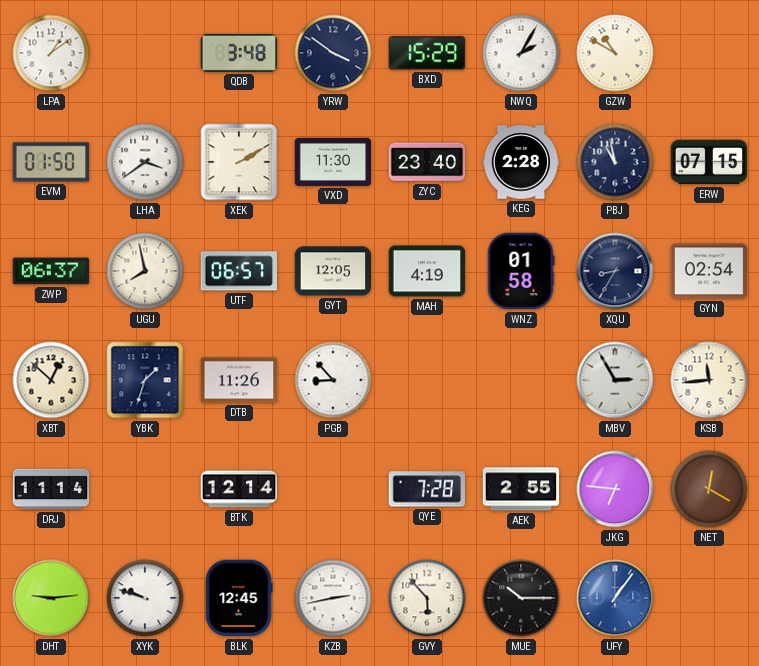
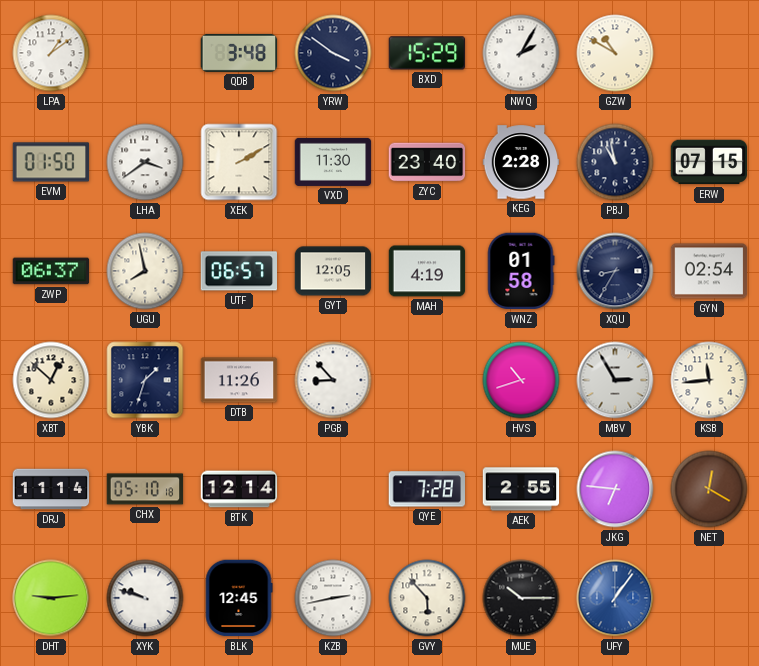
HVS: none -> 10:42
CHX: none -> 05:10
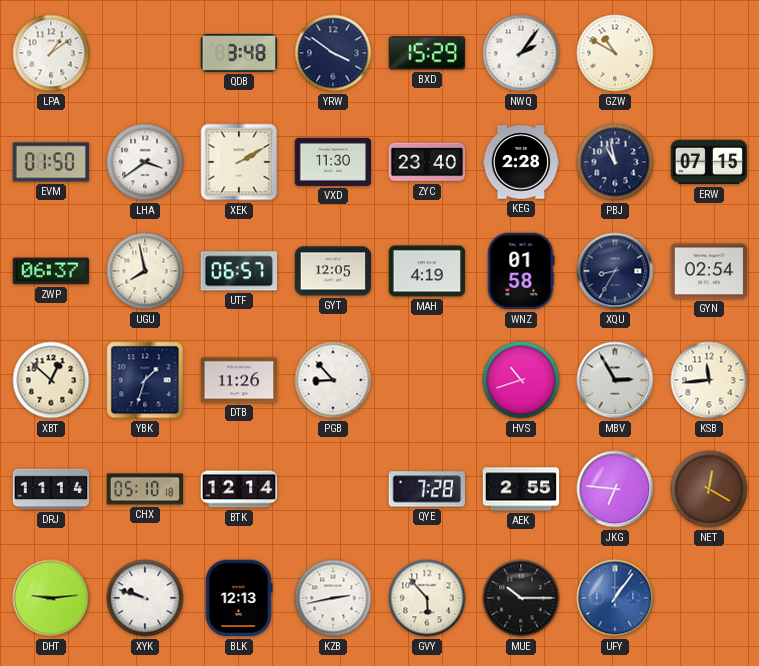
NWQ: 2:05 -> 2:06
BLK: 12:45 -> 12:13
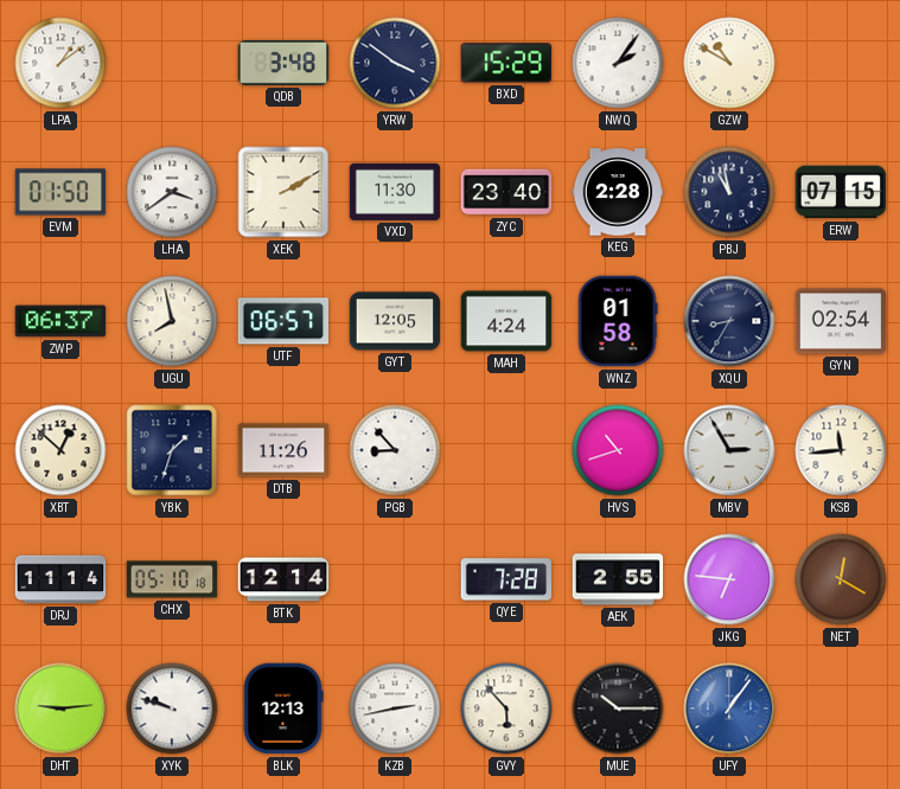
MAH: 4:19 -> 4:24
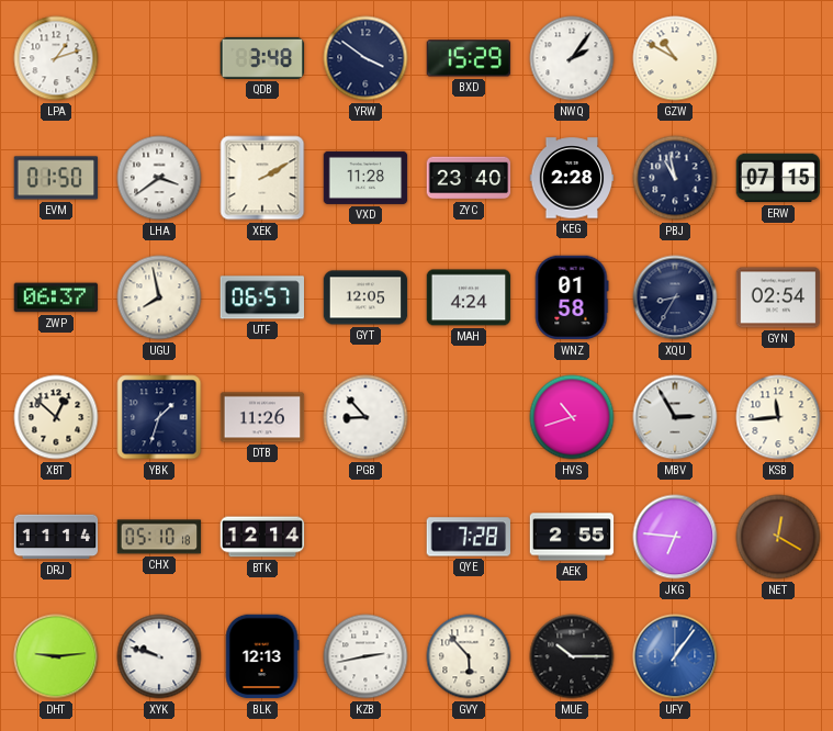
LPA: 1:09 -> 1:12
VXD: 11:30 -> 11:28
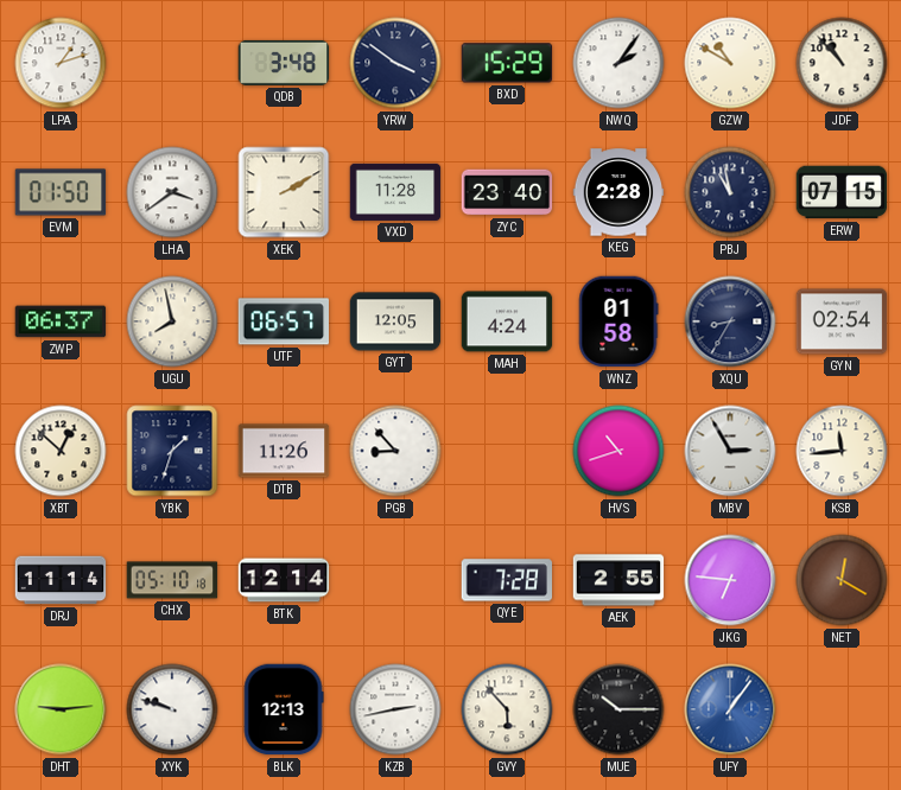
JDF: none -> 10:53
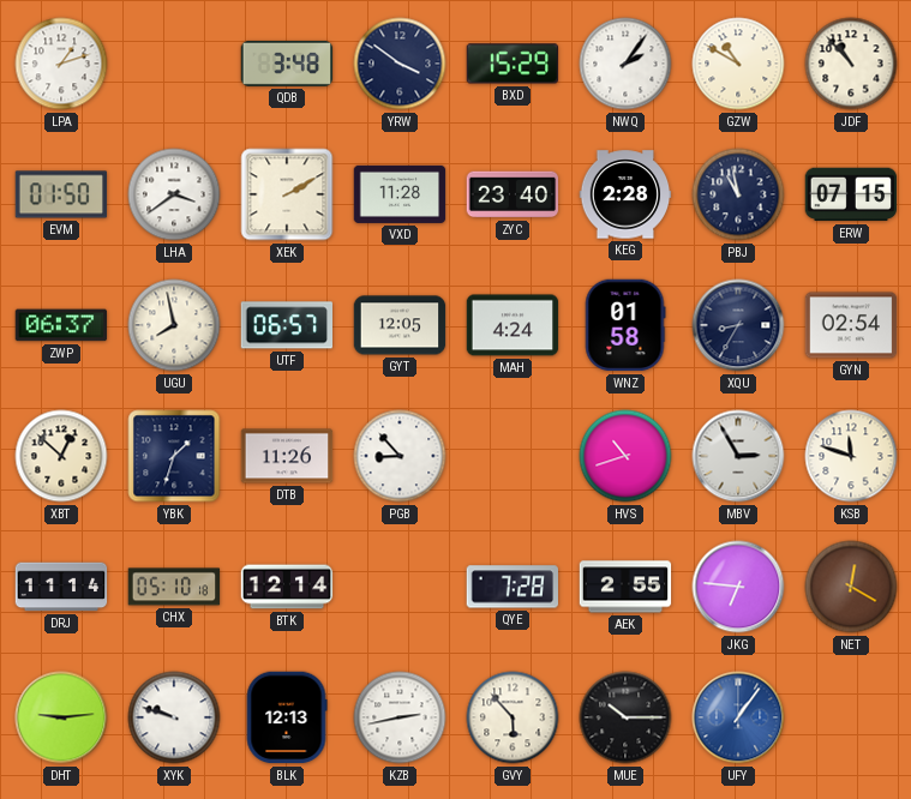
KSB: 11:44 -> 11:48
